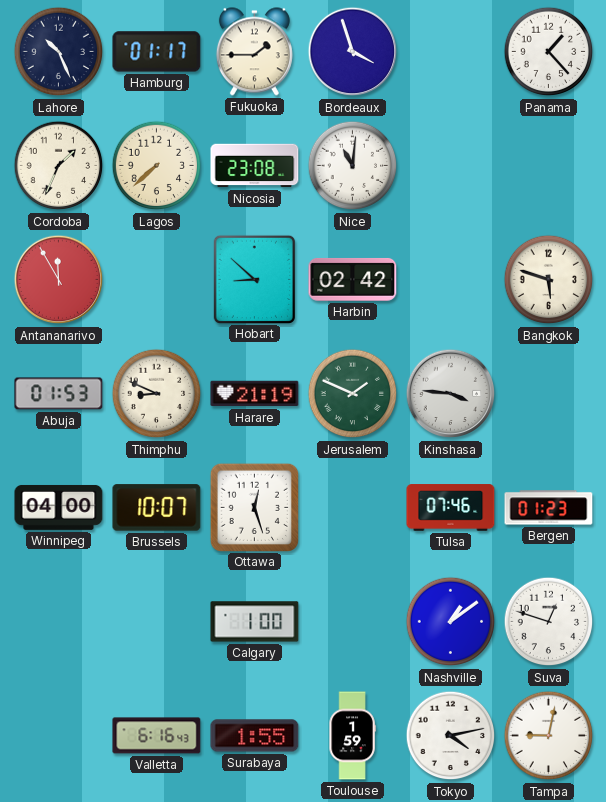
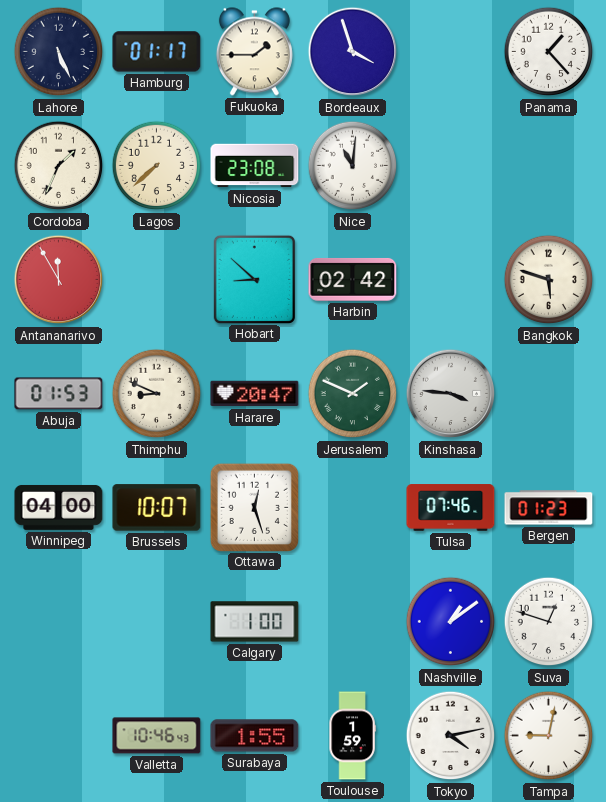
Lahore: 10:26 -> 5:26
Harare: 21:19 -> 20:47
Valletta: 6:16 -> 10:46
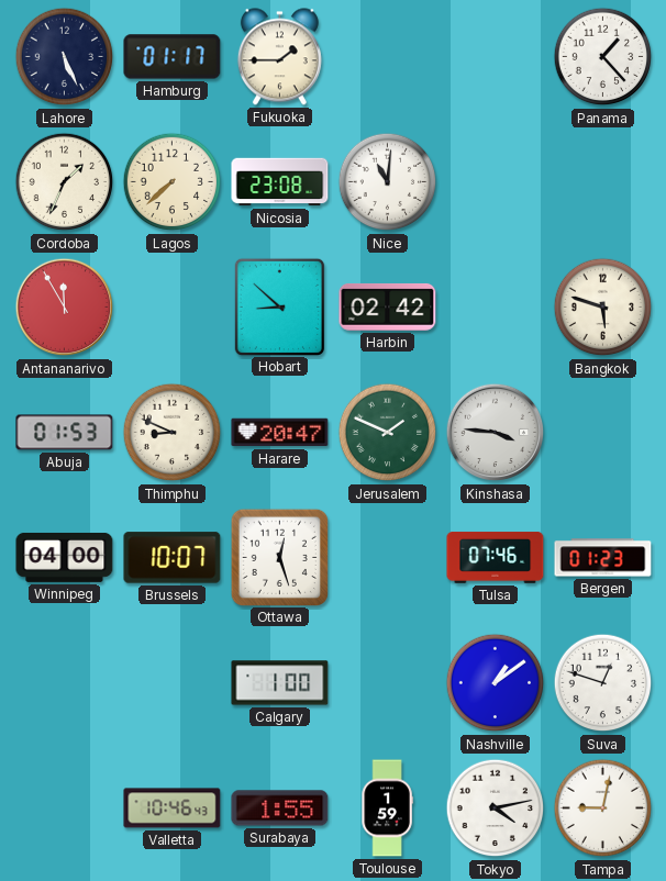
Bordeaux: 3:57 -> none
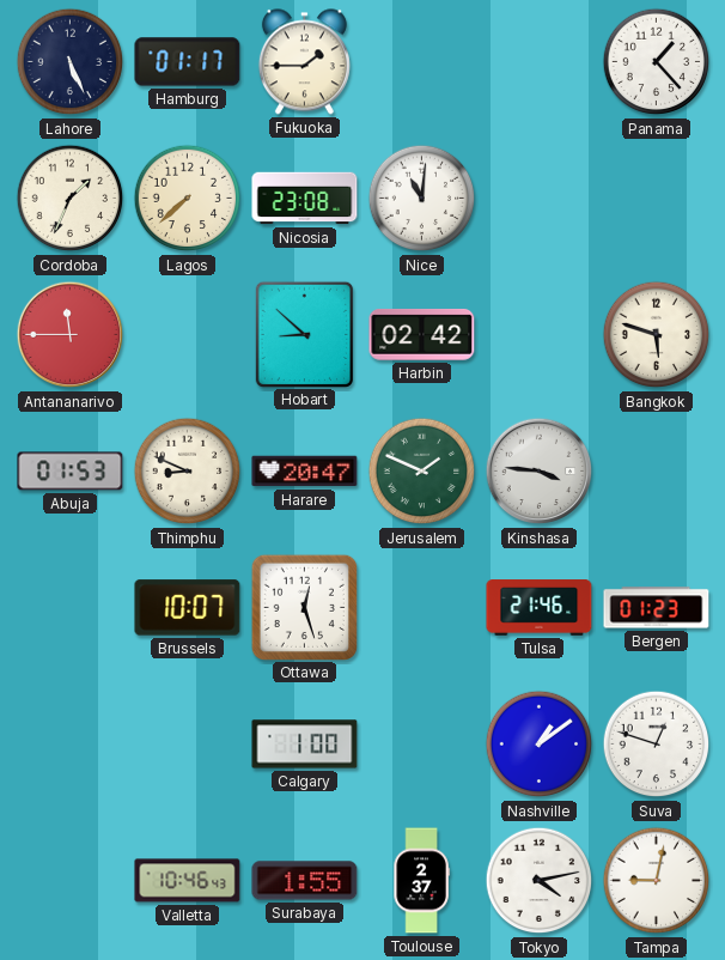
Antananarivo: 11:55 -> 11:45
Winnipeg: 04:00 -> none
Tulsa: 07:46 -> 21:46
Toulouse: 1:59 -> 2:37
